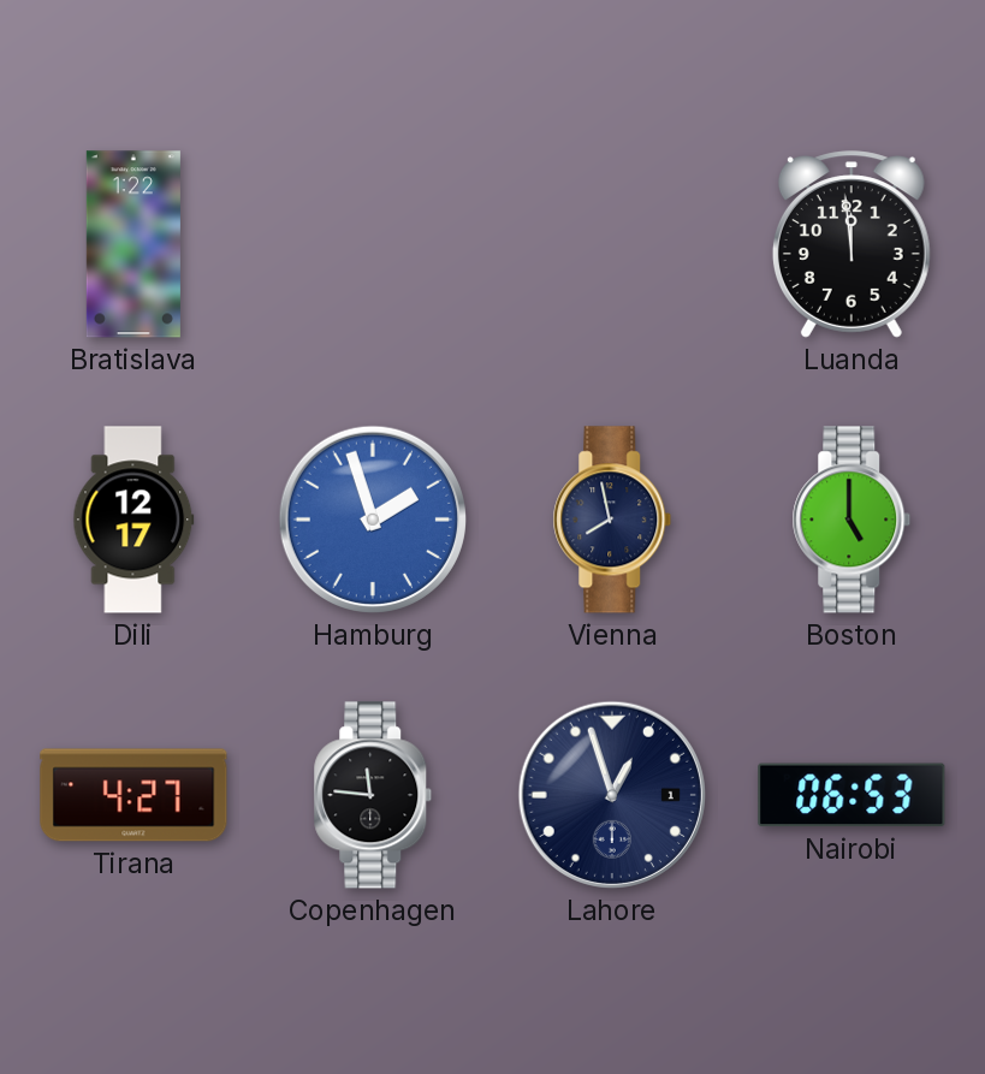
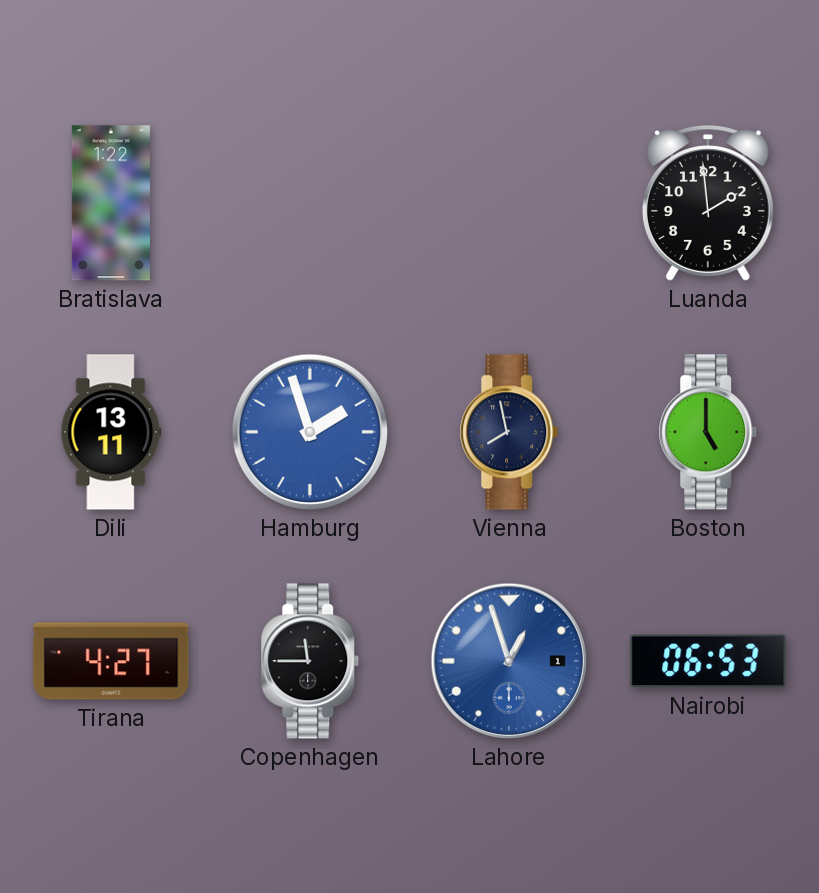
Luanda: 11:59 -> 1:59
Dili: 12:17 -> 13:11
Copenhagen: 11:46 -> 11:45
Lahore dial: navy -> blue
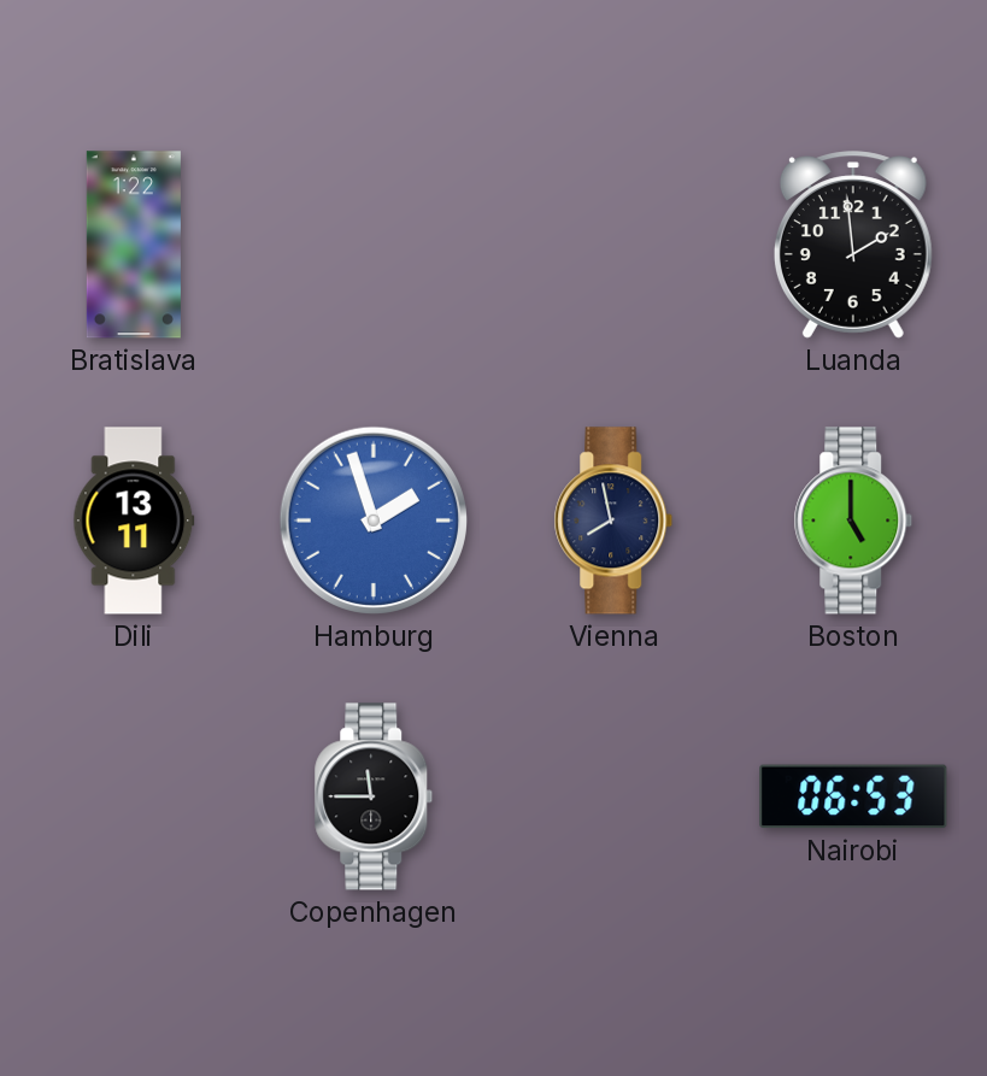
Tirana: 4:27 -> none
Lahore: 12:57 -> none
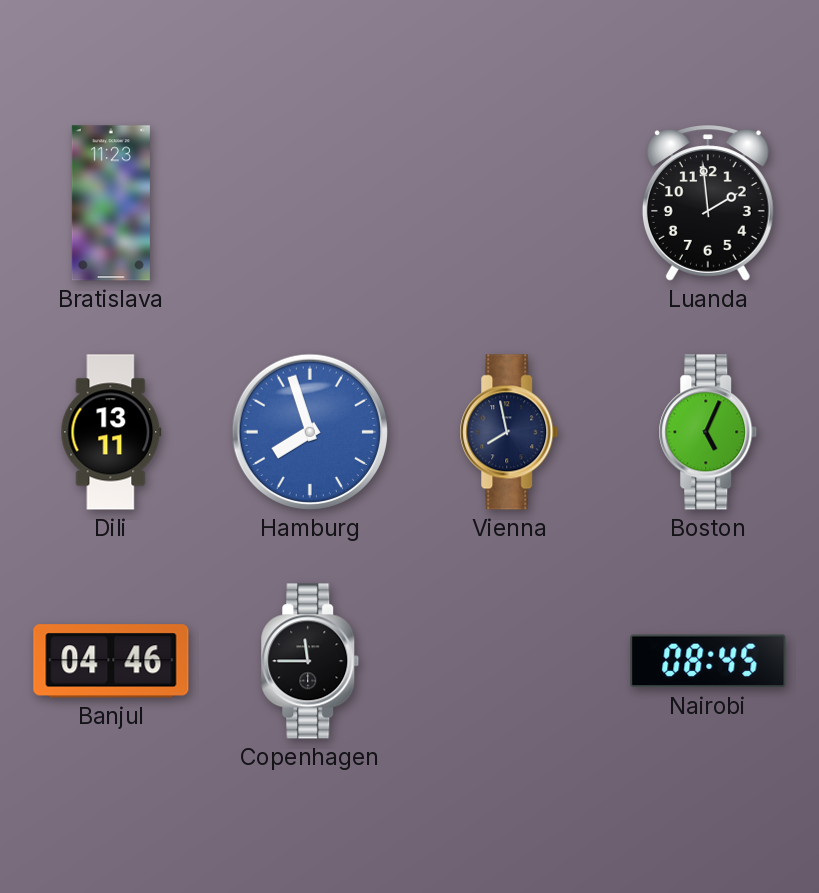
Bratislava: 1:22 -> 11:23
Hamburg: 1:57 -> 7:57
Boston: 5:00 -> 5:04
Banjul: none -> 04:46
Nairobi: 06:53 -> 08:45
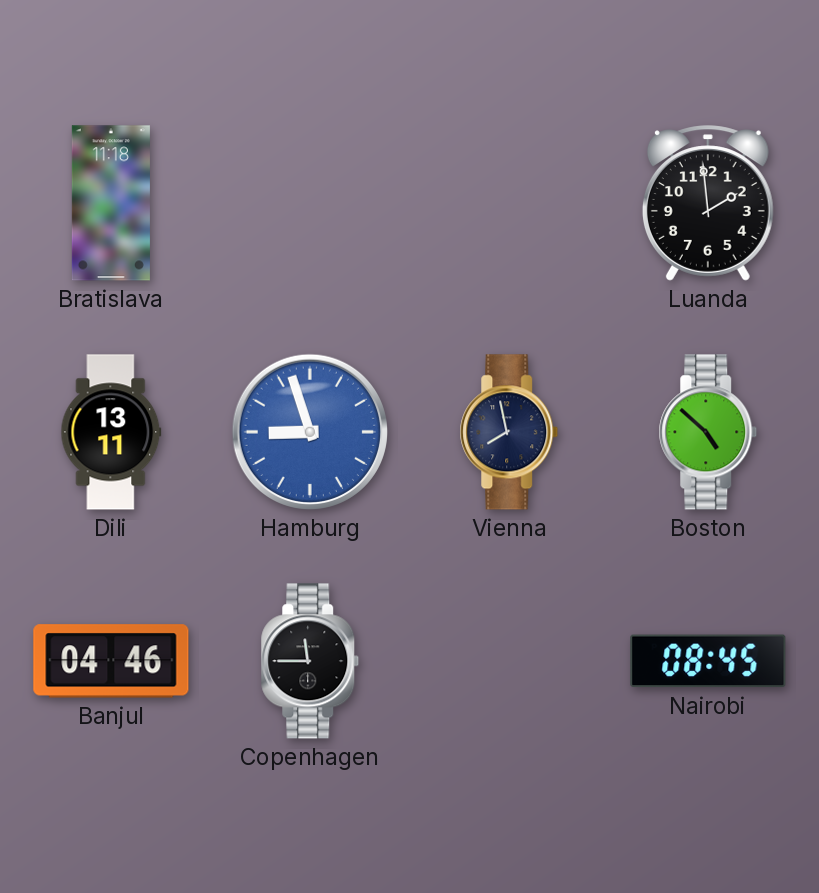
Bratislava: 11:23 -> 11:18
Hamburg: 7:57 -> 8:57
Boston: 5:04 -> 4:52
